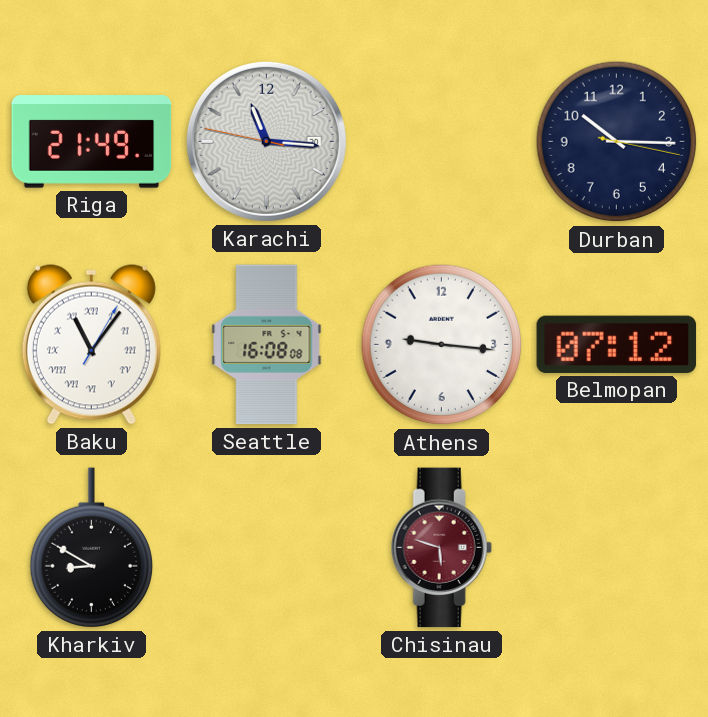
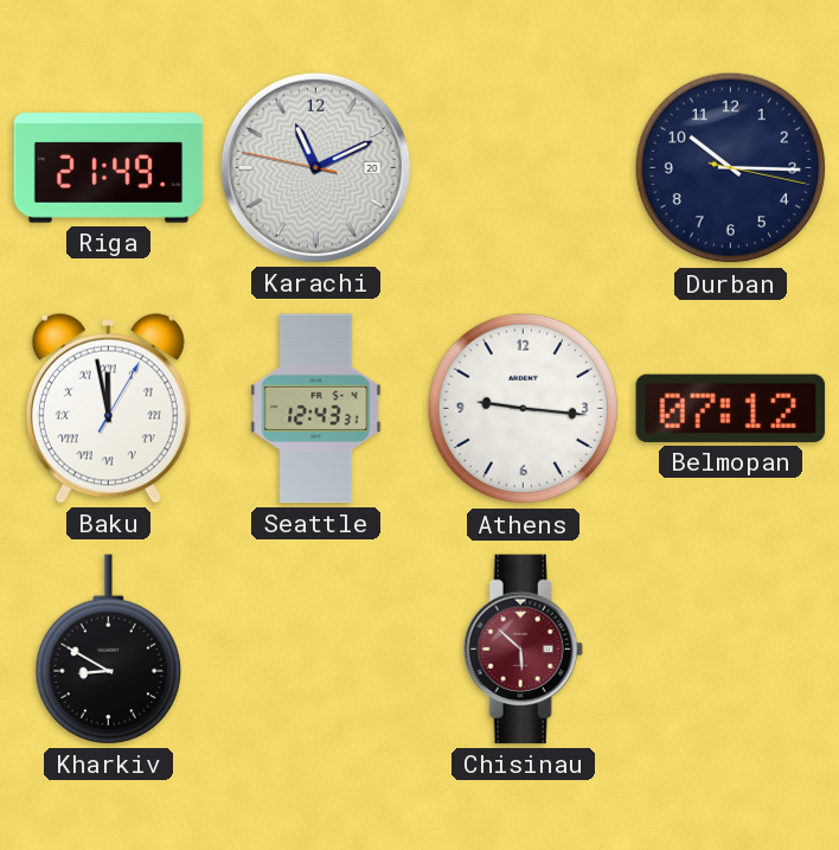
Karachi: 11:15 -> 11:10
Baku: 11:06 -> 11:58
Seattle: 16:08 -> 12:43
Chisinau: 5:48 -> 5:52
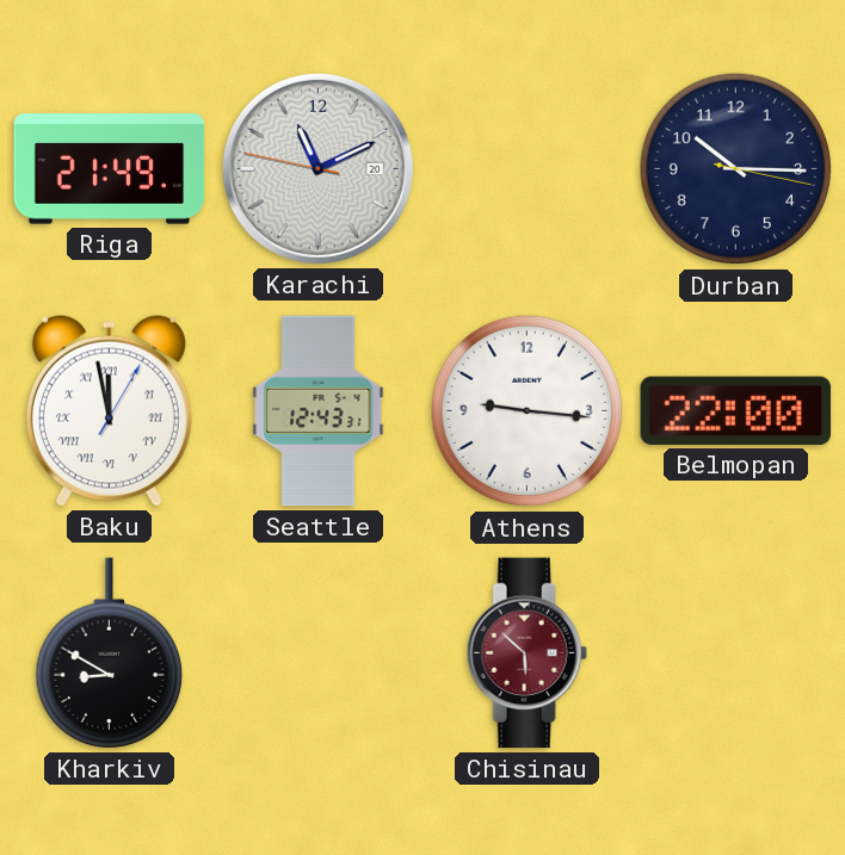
Belmopan: 07:12 -> 22:00
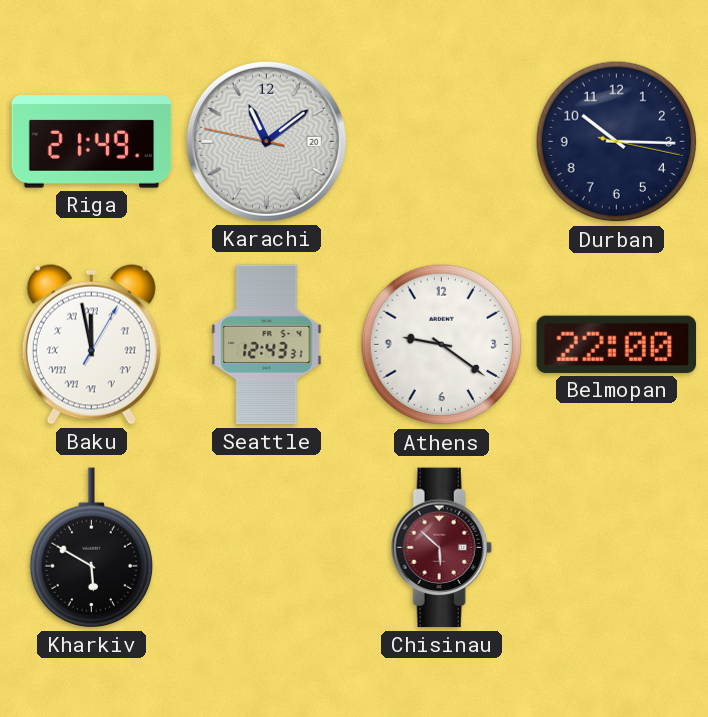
Karachi: 11:10 -> 11:08
Athens: 9:16 -> 9:21
Kharkiv: 8:50 -> 5:50
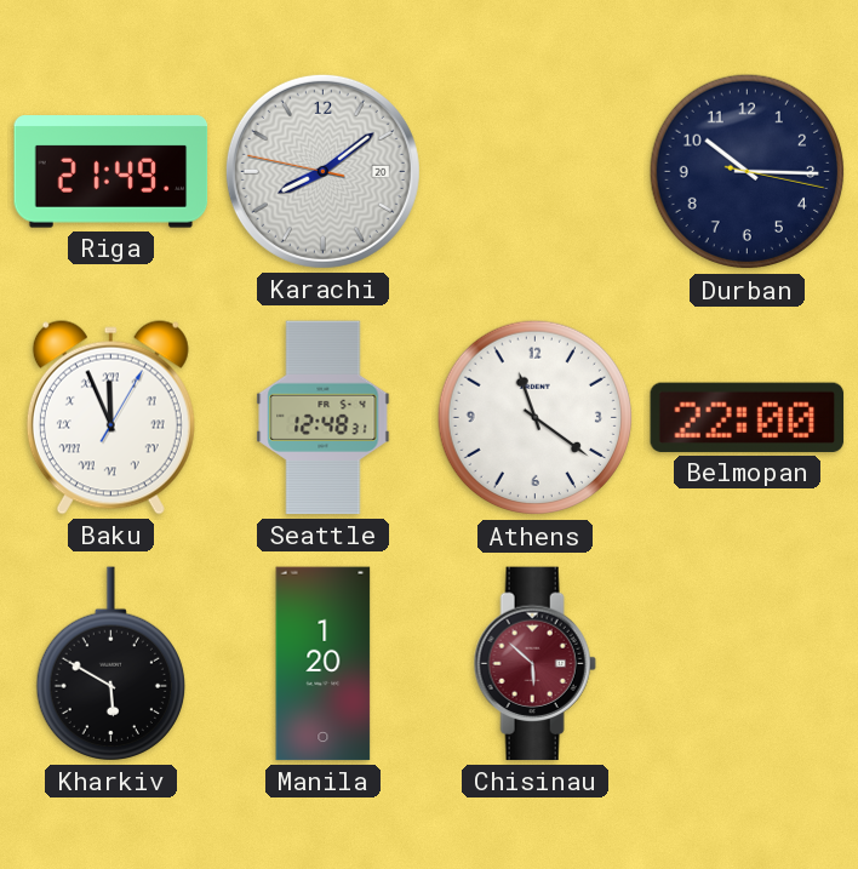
Karachi: 11:08 -> 8:08
Baku: 11:58 -> 11:56
Seattle: 12:43 -> 12:48
Athens: 9:21 -> 11:21
Manila: none -> 1:20
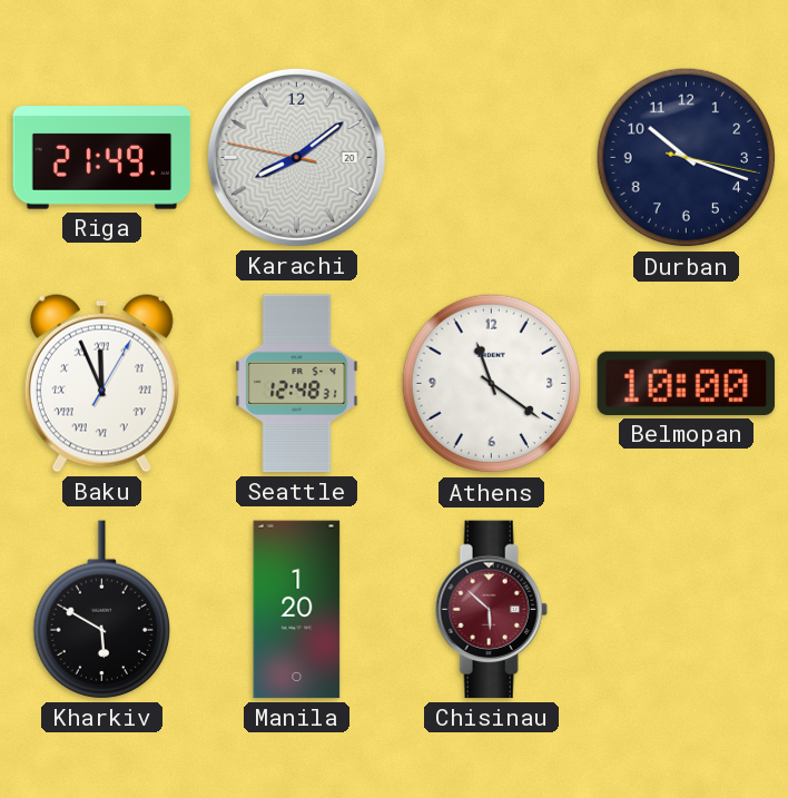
Durban: 10:15 -> 10:18
Belmopan: 22:00 -> 10:00
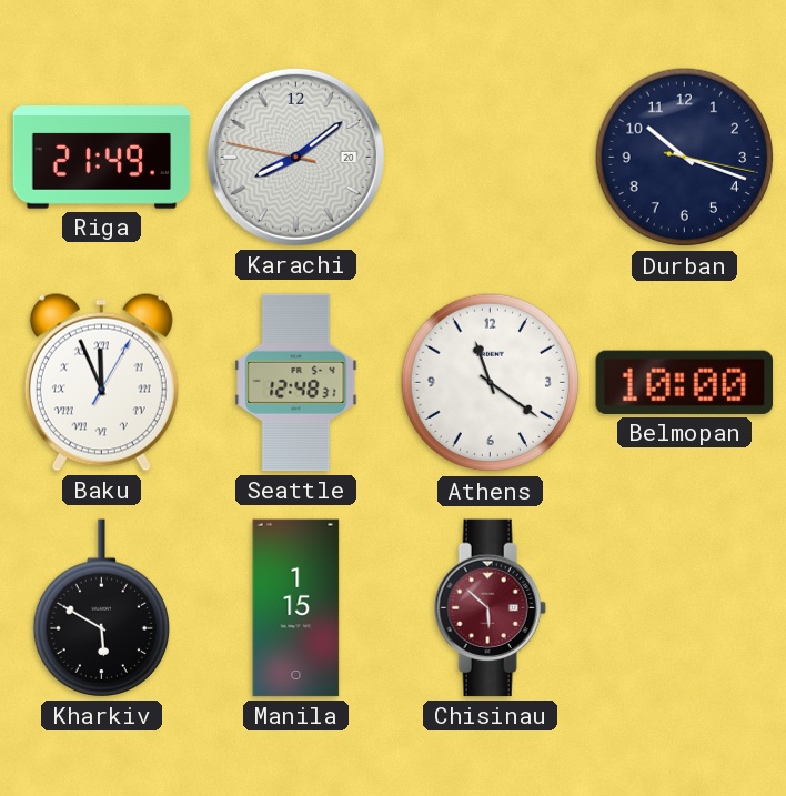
Manila: 1:20 -> 1:15
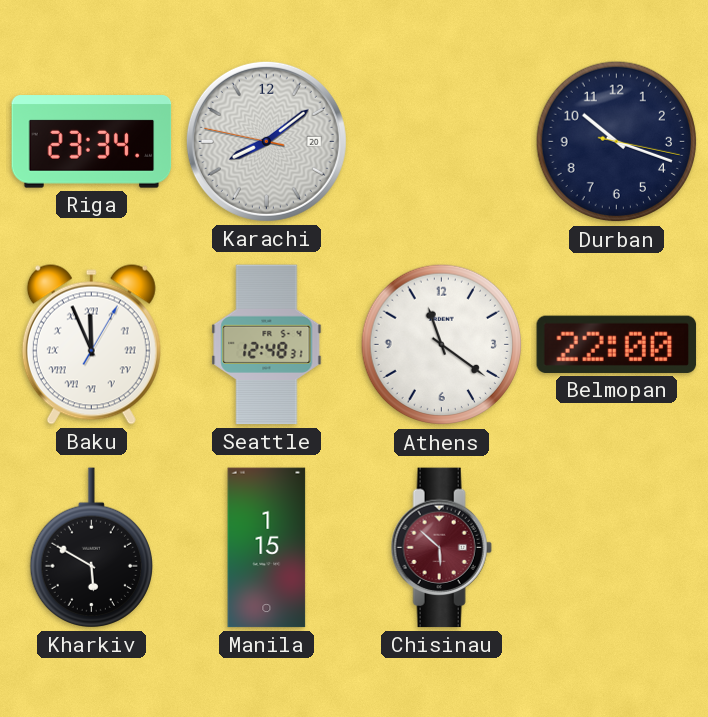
Riga: 21:49 -> 23:34
Belmopan: 10:00 -> 22:00
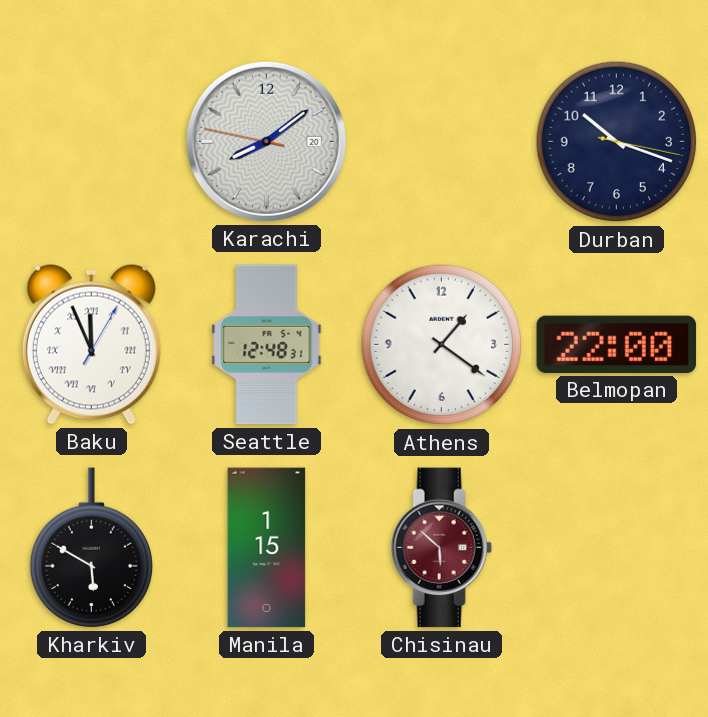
Riga: 23:34 -> none
Athens: 11:21 -> 1:21
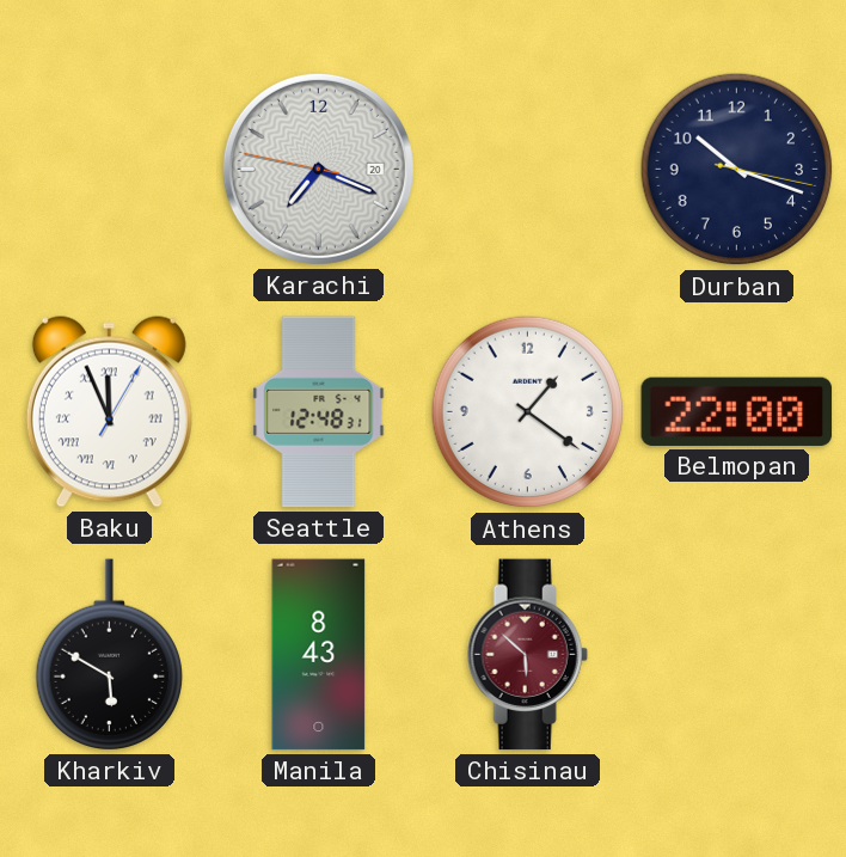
Karachi: 8:08 -> 7:18
Manila: 1:15 -> 8:43
